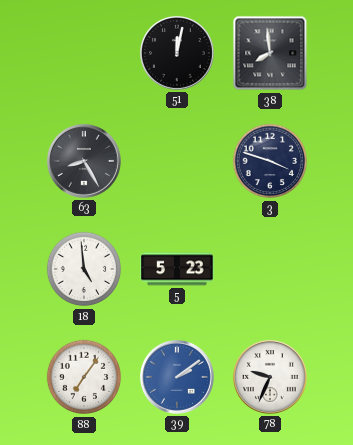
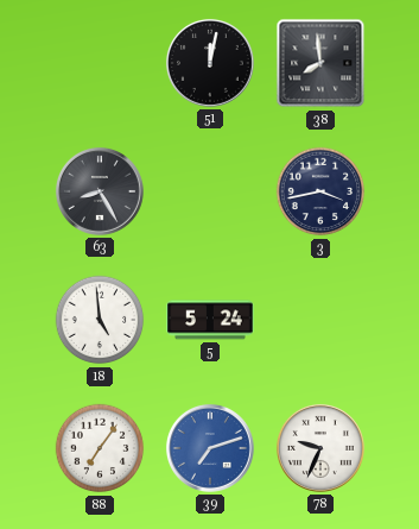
3: 3:48 -> 3:43
5: 5:23 -> 5:24
39: 2:09 -> 7:12
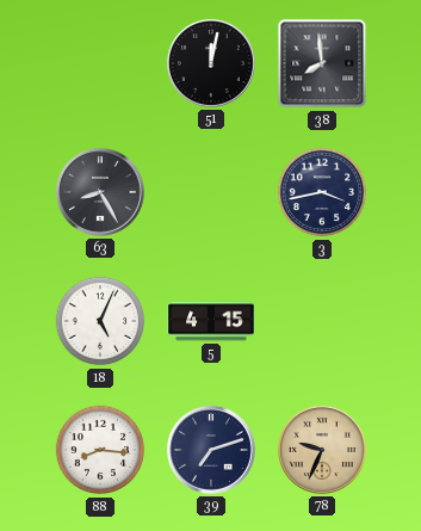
18: 4:59 -> 5:04
5: 5:24 -> 4:15
88: 7:06 -> 8:16
39 dial: blue -> navy
78 dial: white -> champagne
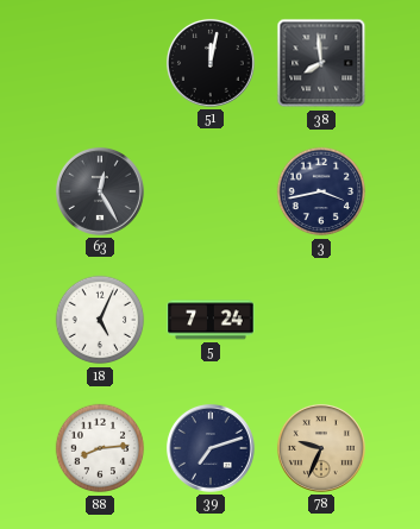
63: 8:25 -> 12:25
5: 4:15 -> 7:24
88: 8:16 -> 8:14
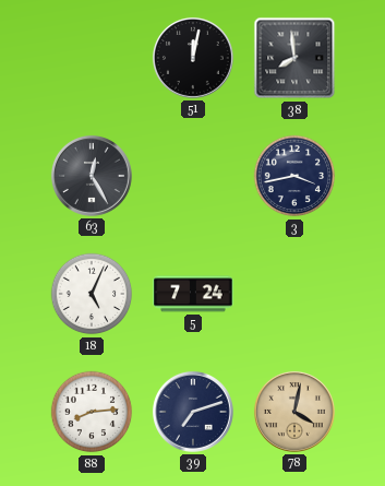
78: 9:34 -> 4:02
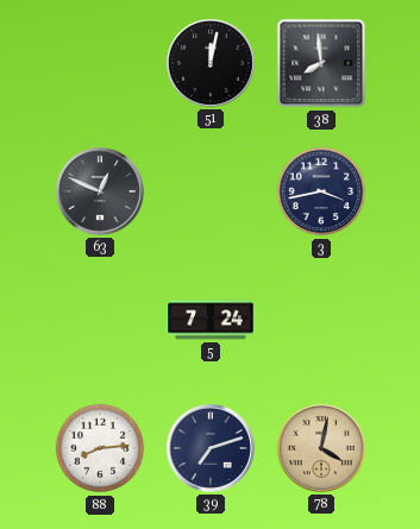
63: 12:25 -> 12:49
18: 5:04 -> none
